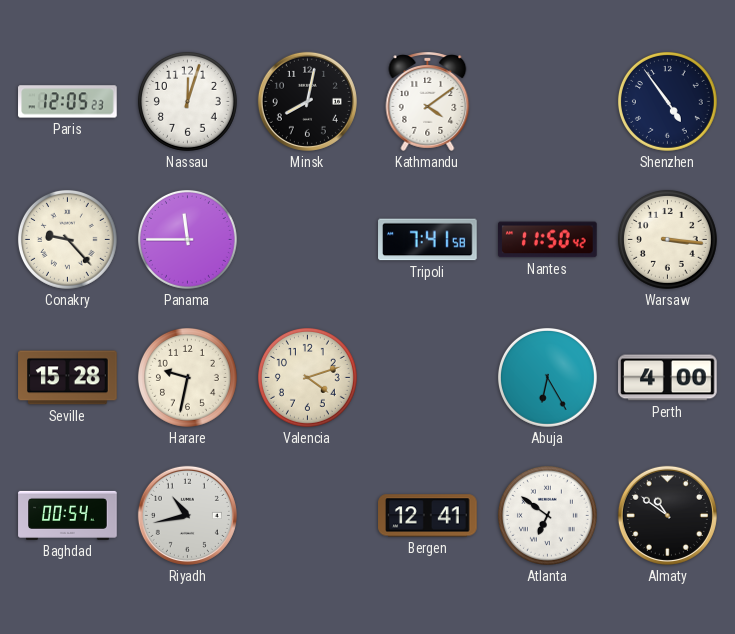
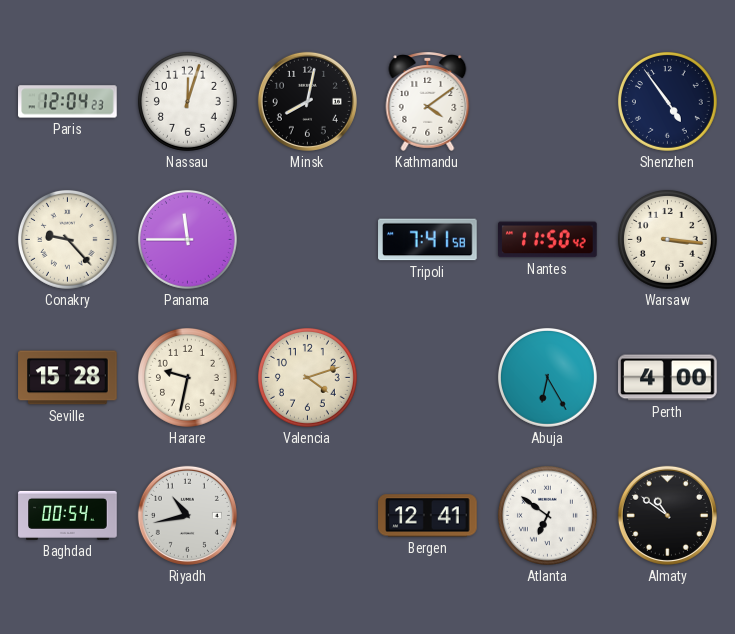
Paris: 12:05 -> 12:04
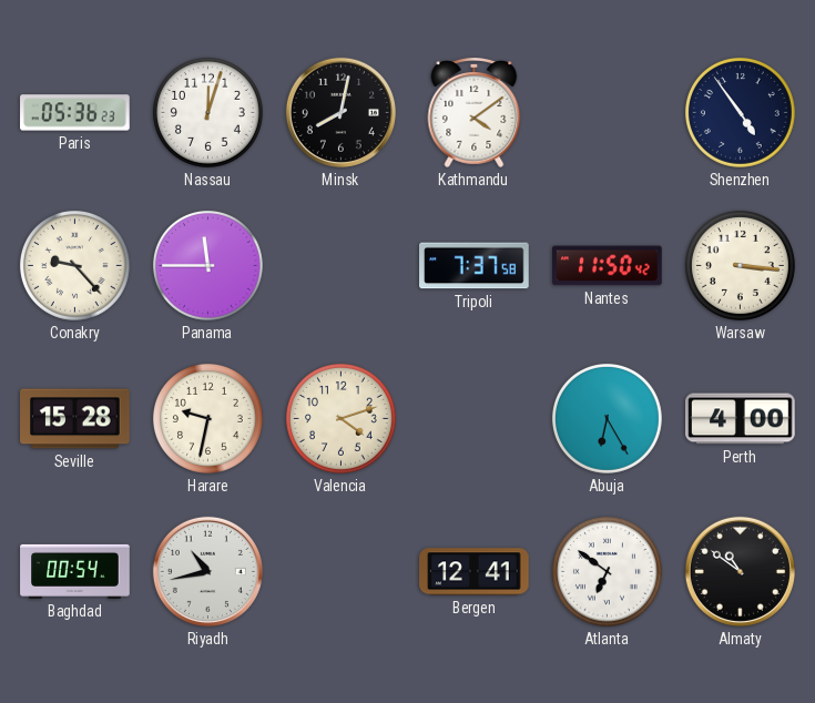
Paris: 12:04 -> 05:36
Tripoli: 7:41 -> 7:37
